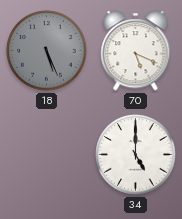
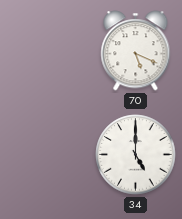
18: 5:26 -> none
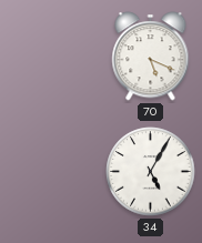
34: 5:00 -> 5:05
